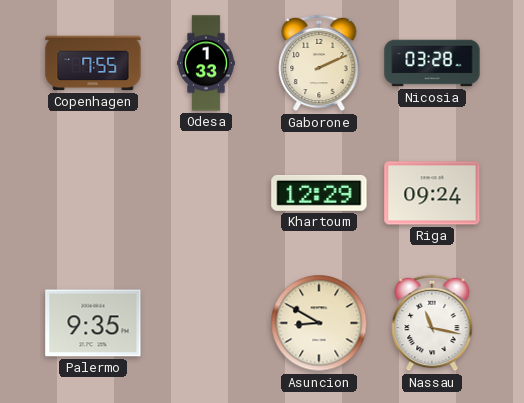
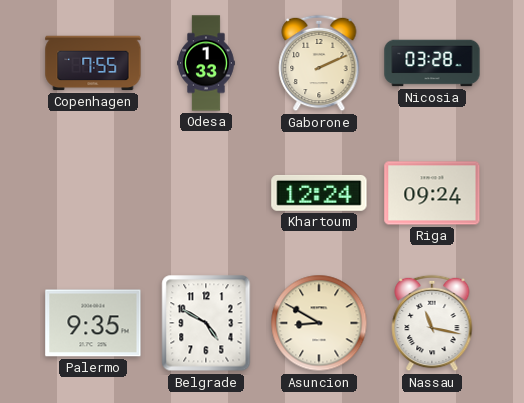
Khartoum: 12:29 -> 12:24
Belgrade: none -> 4:50
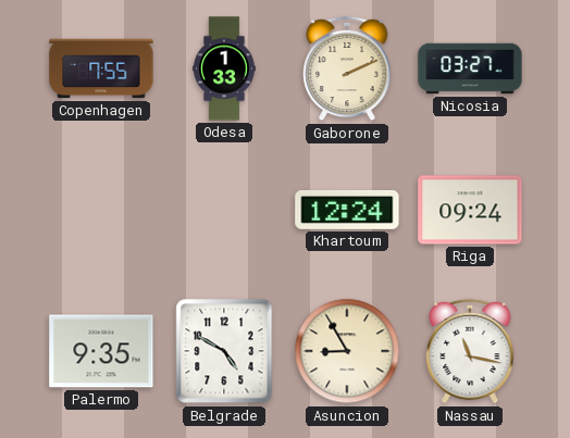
Nicosia: 03:28 -> 03:27
Asuncion: 8:50 -> 8:55
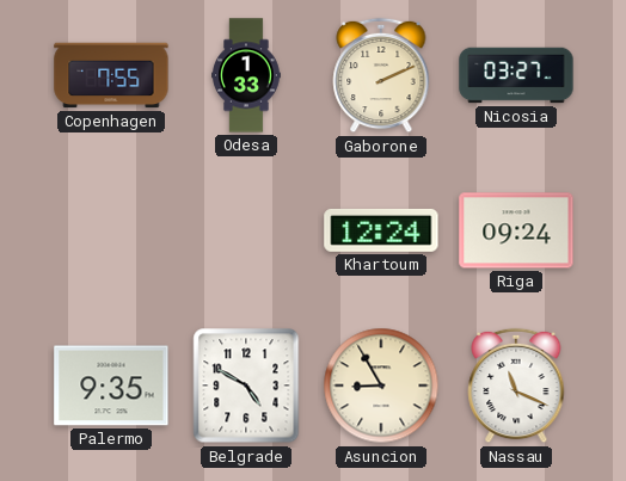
Nassau: 11:17 -> 11:19
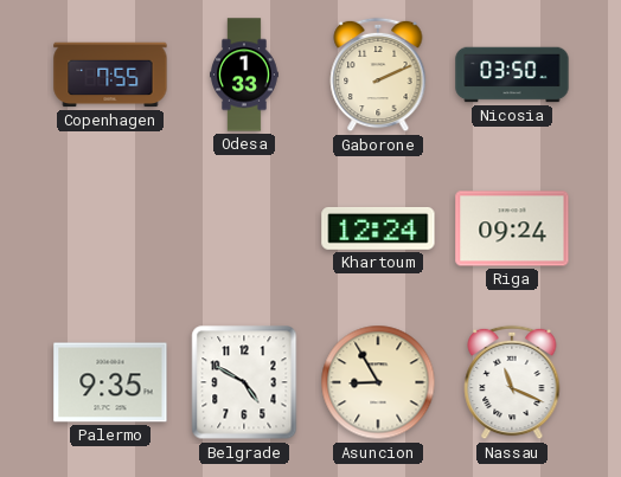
Nicosia: 03:27 -> 03:50
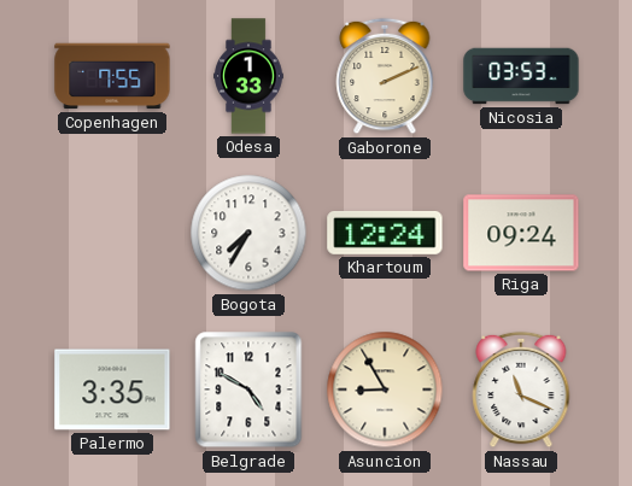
Nicosia: 03:50 -> 03:53
Bogota: none -> 7:35
Palermo: 9:35 -> 3:35
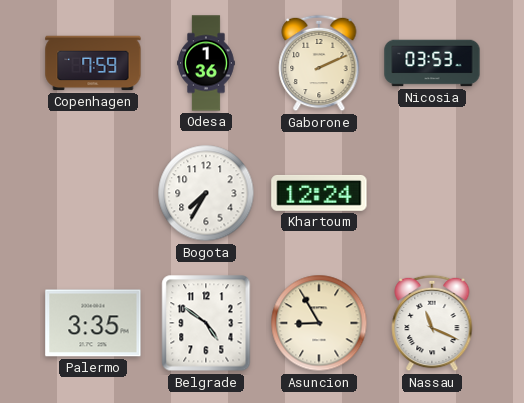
Copenhagen: 7:55 -> 7:59
Odesa: 1:33 -> 1:36
Riga: 09:24 -> none
Belgrade: 4:50 -> 4:51
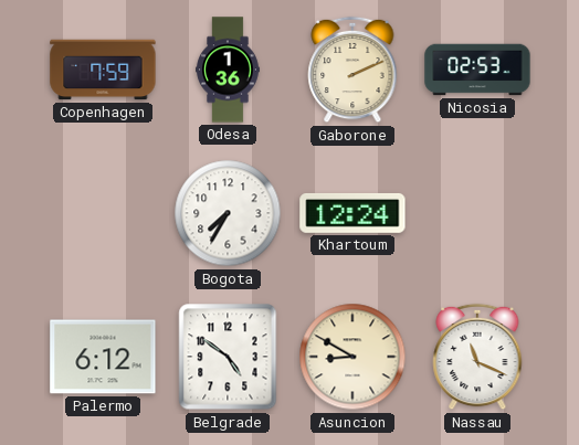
Nicosia: 03:53 -> 02:53
Palermo: 3:35 -> 6:12
Asuncion: 8:55 -> 8:50
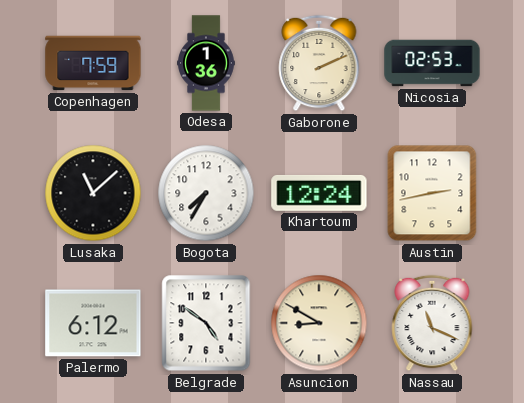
Lusaka: none -> 11:08
Austin: none -> 2:43
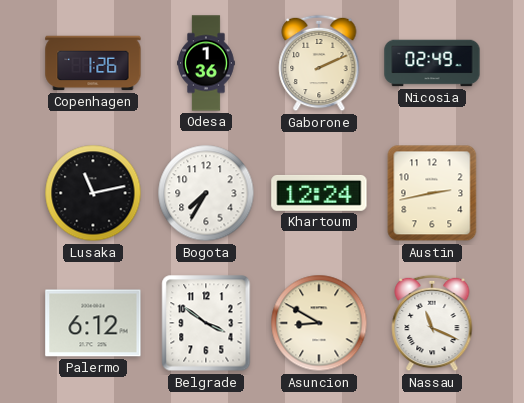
Copenhagen: 7:59 -> 1:26
Nicosia: 02:53 -> 02:49
Lusaka: 11:08 -> 11:13
Belgrade: 4:51 -> 3:51
